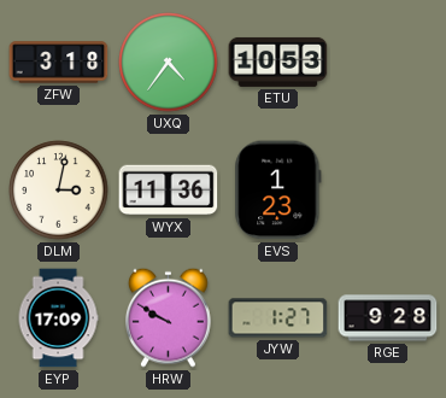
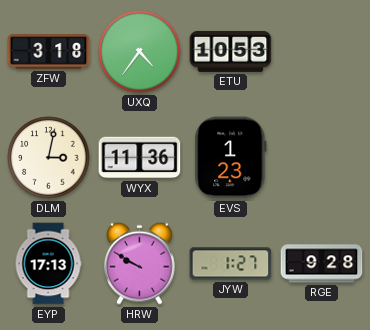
EYP: 17:09 -> 17:13
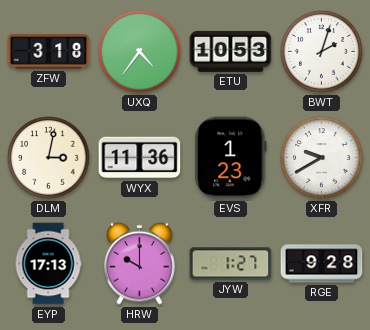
BWT: none -> 2:03
XFR: none -> 9:40
HRW: 9:50 -> 10:00
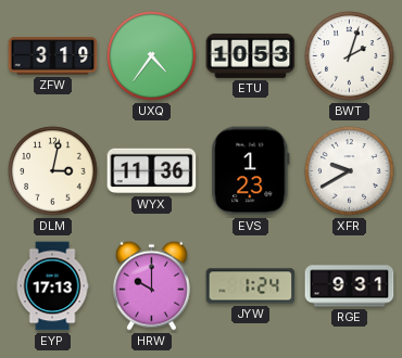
ZFW: 3:18 -> 3:19
JYW: 1:27 -> 1:24
RGE: 9:28 -> 9:31
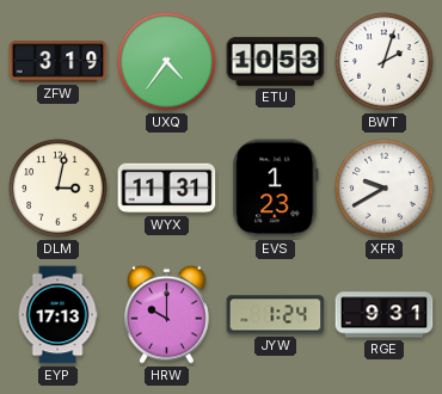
WYX: 11:36 -> 11:31
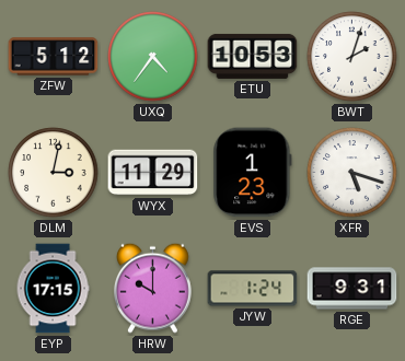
ZFW: 3:19 -> 5:12
WYX: 11:31 -> 11:29
XFR: 9:40 -> 5:18
EYP: 17:13 -> 17:15
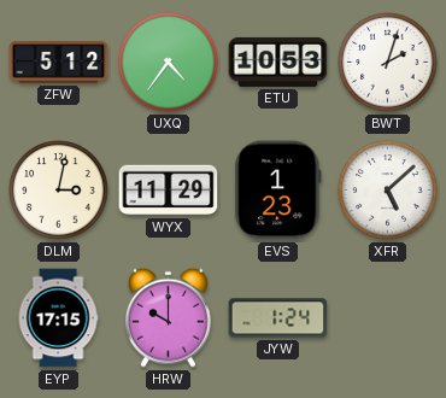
XFR: 5:18 -> 5:08
RGE: 9:31 -> none
